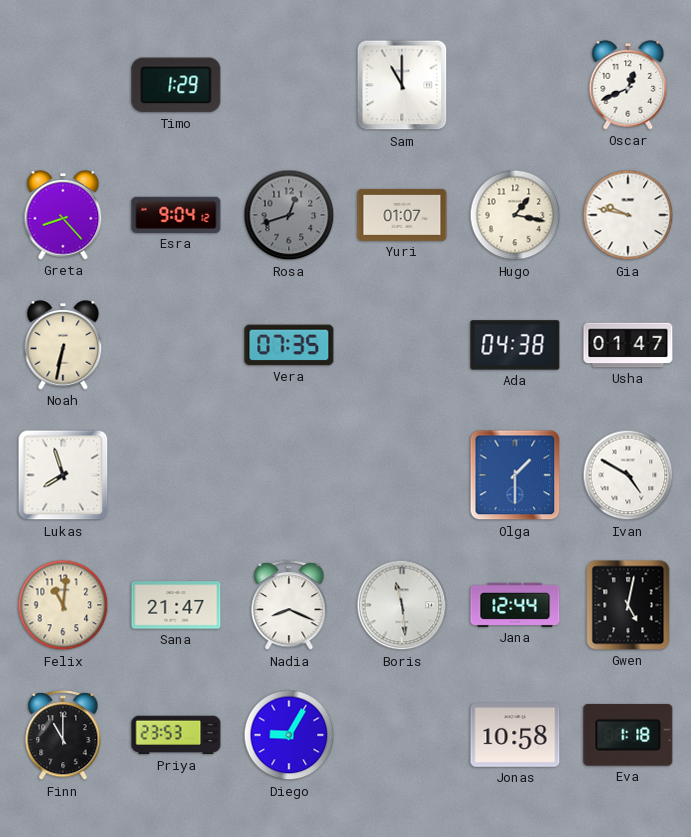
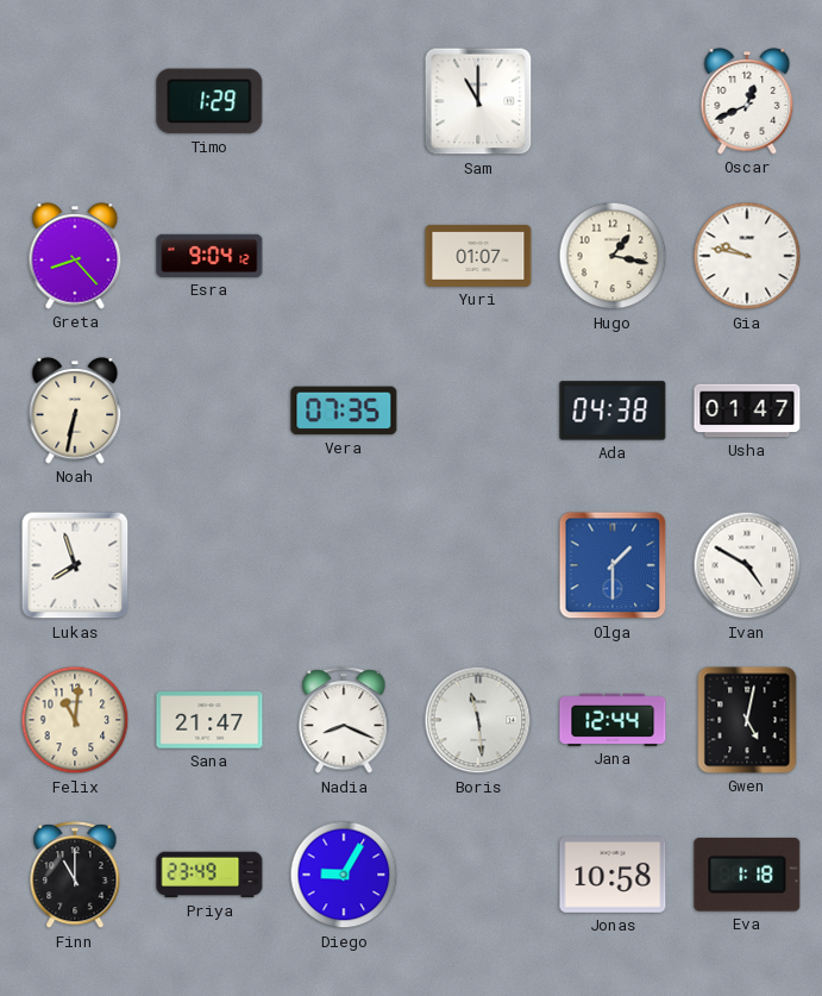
Rosa: 12:42 -> none
Priya: 23:53 -> 23:49
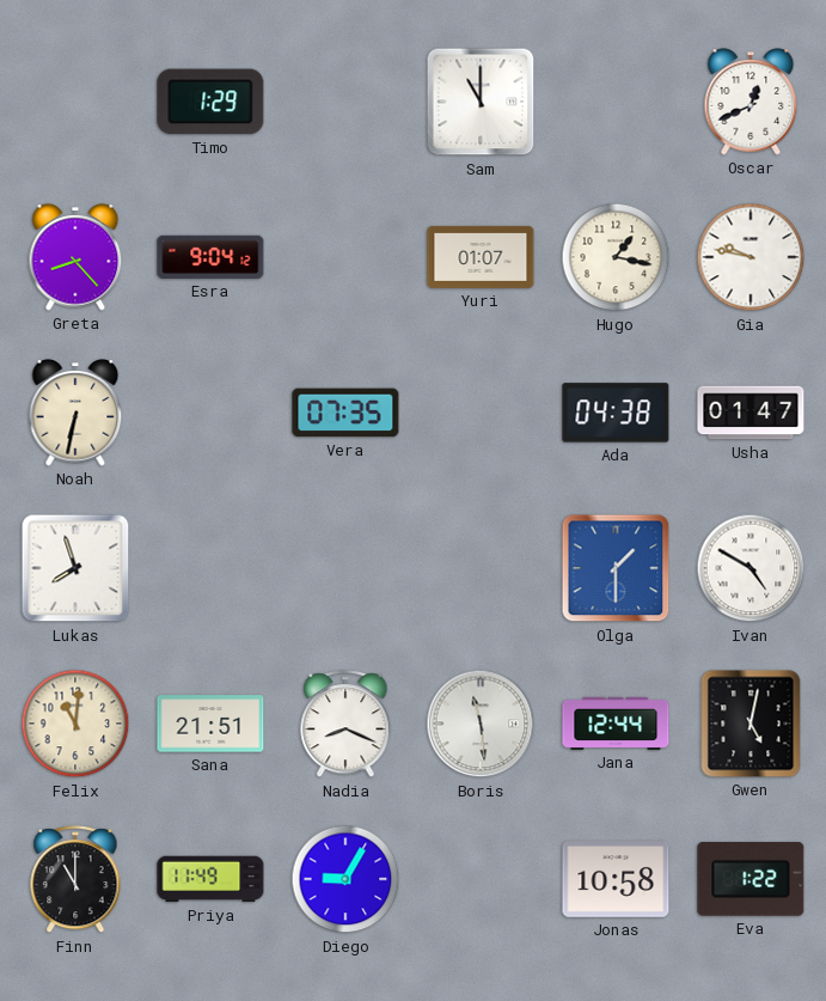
Sana: 21:47 -> 21:51
Priya: 23:49 -> 11:49
Eva: 1:18 -> 1:22
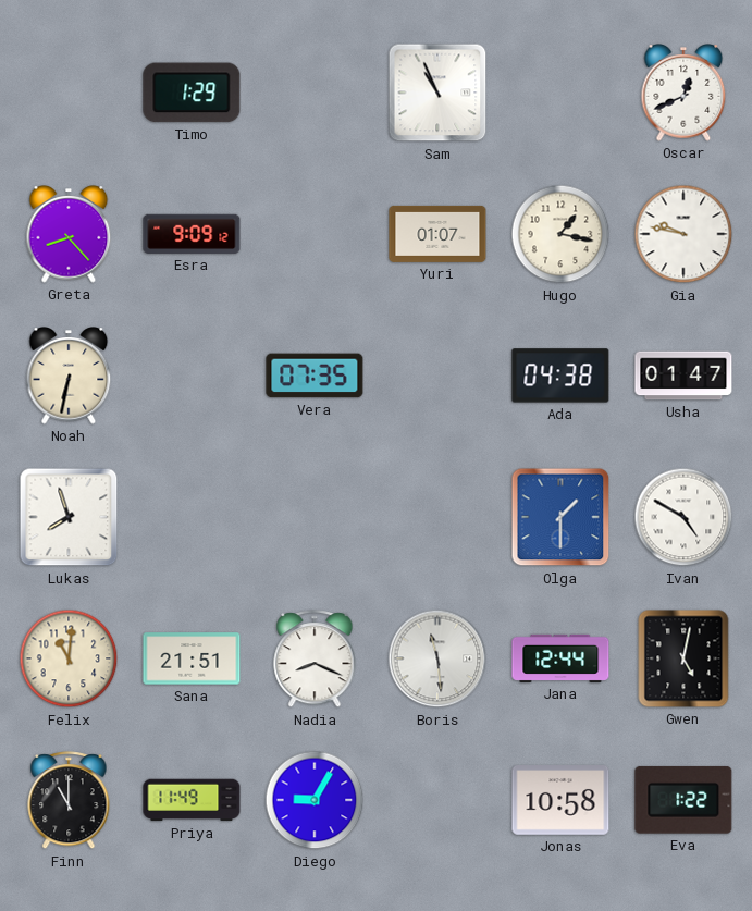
Sam: 11:00 -> 10:56
Esra: 9:04 -> 9:09
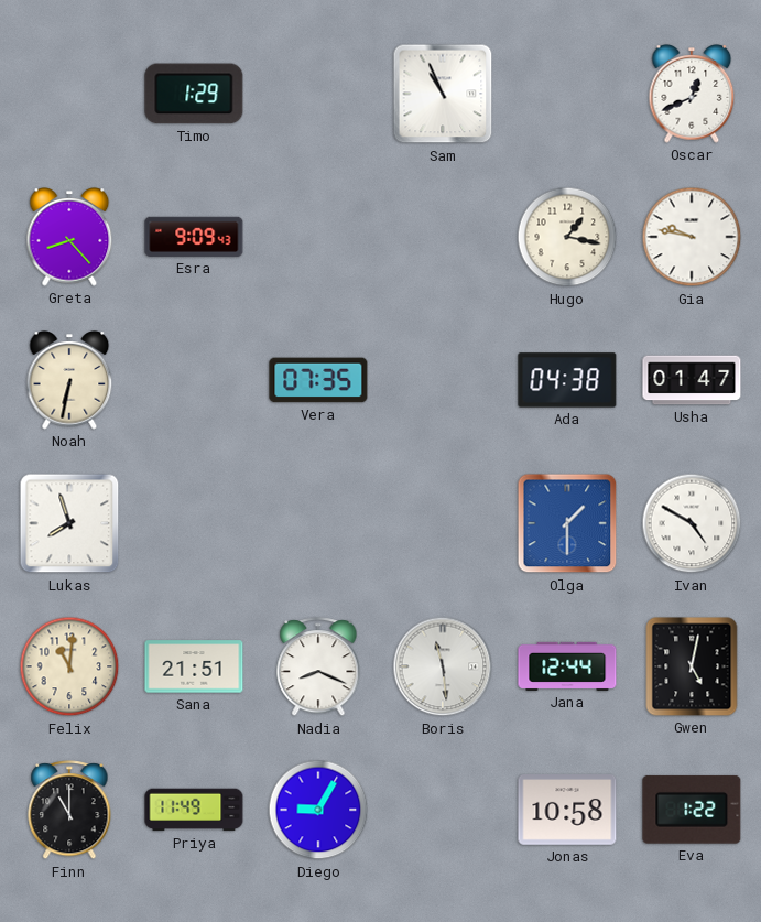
Esra: 9:09:12 -> 9:09:43
Yuri: 01:07 -> none
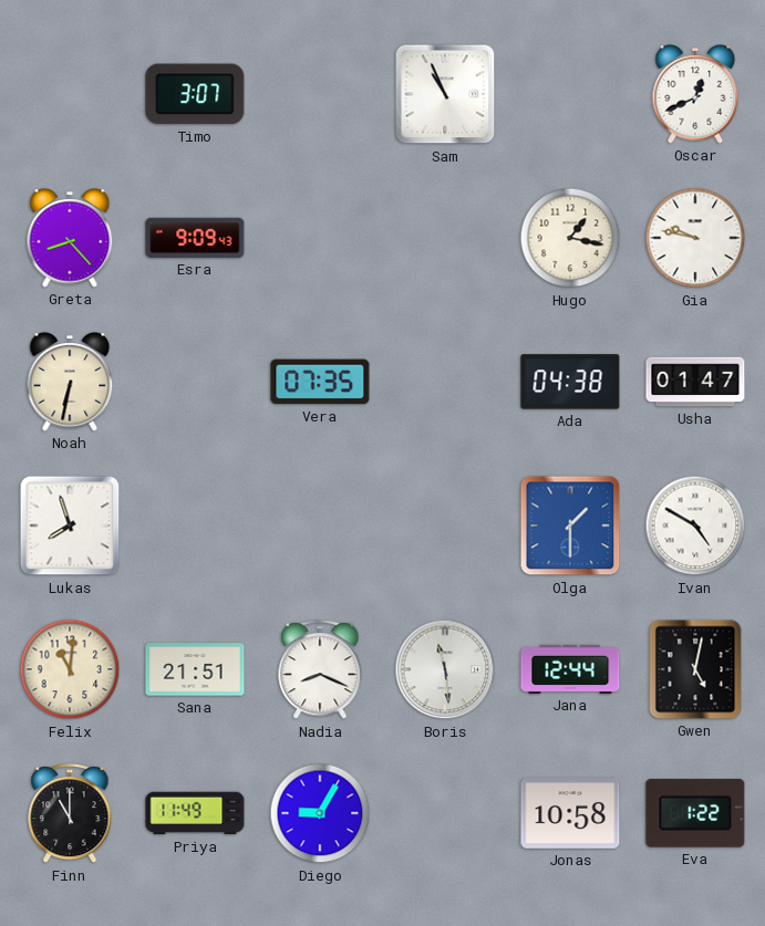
Timo: 1:29 -> 3:07
